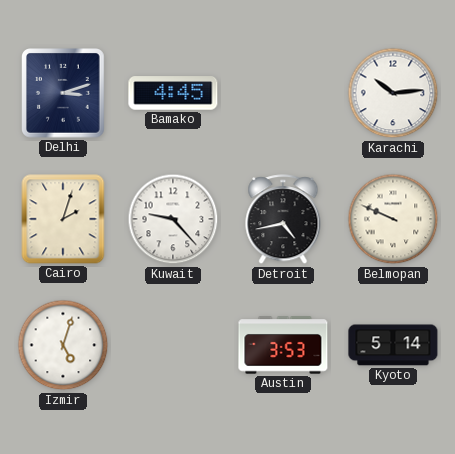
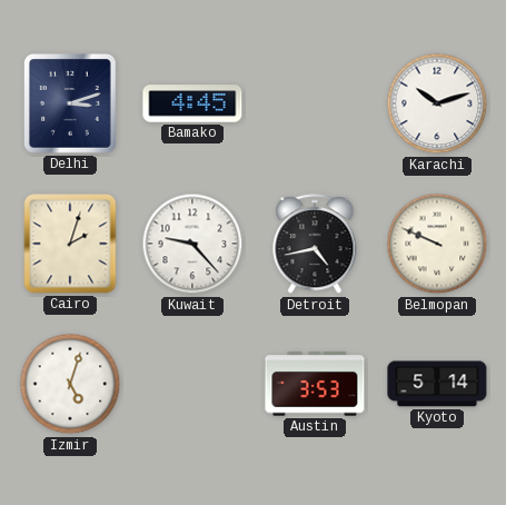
Karachi: 10:14 -> 10:12
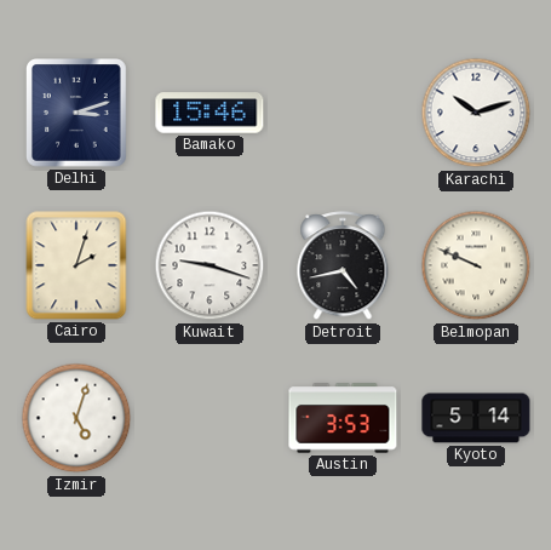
Bamako: 4:45 -> 15:46
Kuwait: 9:23 -> 9:18
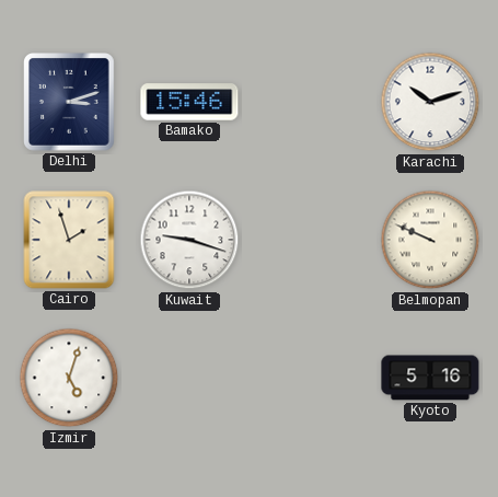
Cairo: 2:03 -> 1:57
Detroit: 4:43 -> none
Austin: 3:53 -> none
Kyoto: 5:14 -> 5:16
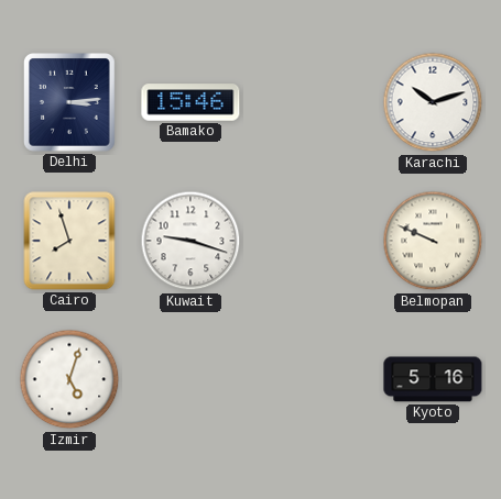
Delhi: 3:12 -> 3:14
Cairo: 1:57 -> 7:57
